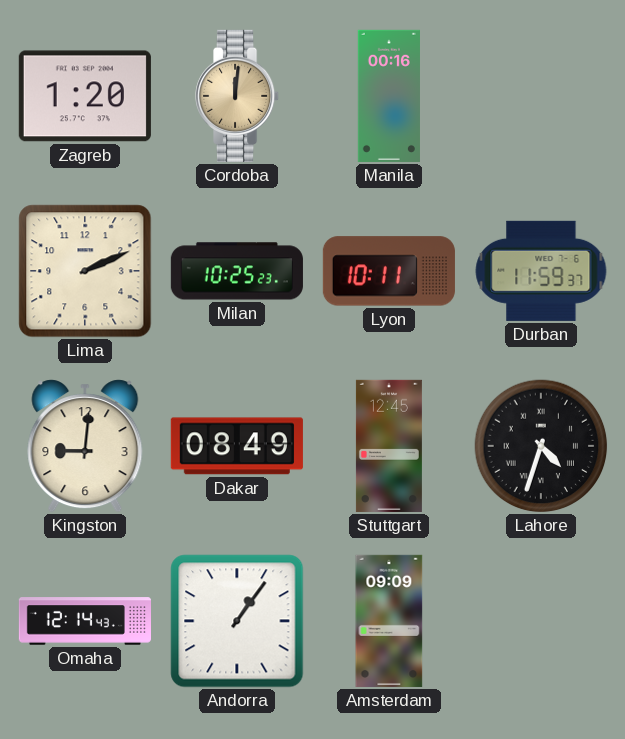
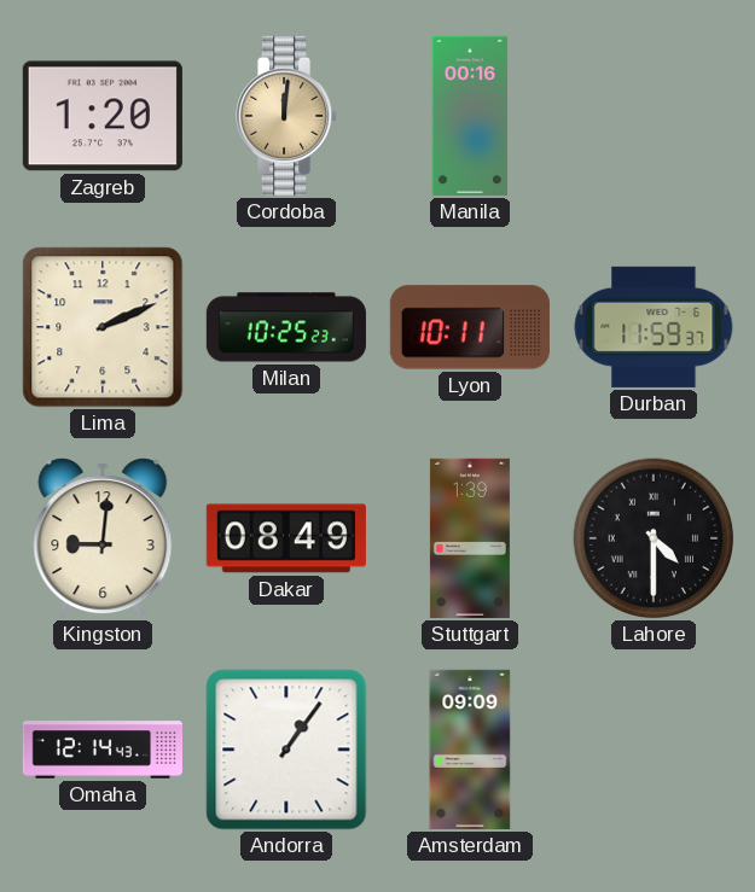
Stuttgart: 12:45 -> 1:39
Lahore: 4:33 -> 4:30
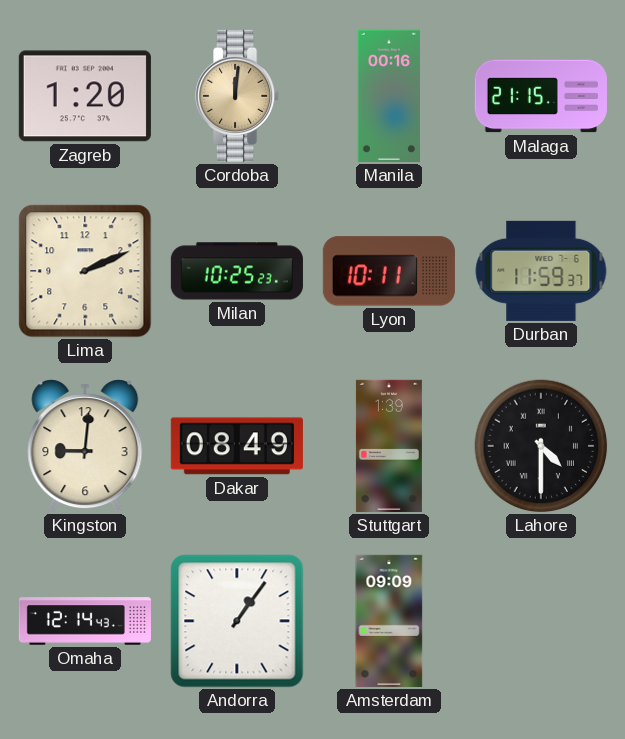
Malaga: none -> 21:15
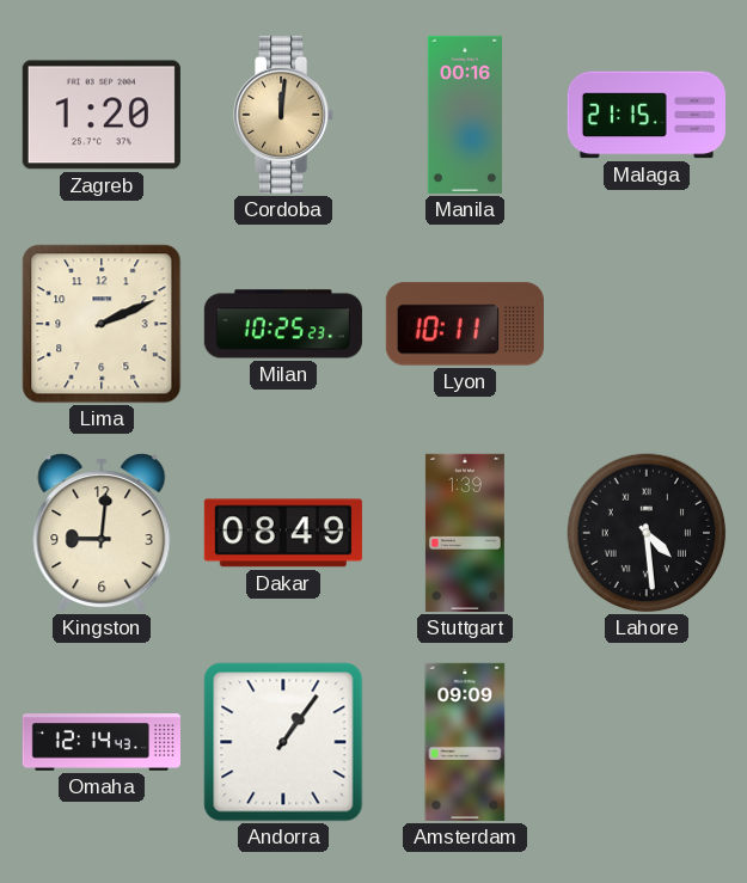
Durban: 11:59 -> none
Lahore: 4:30 -> 4:29
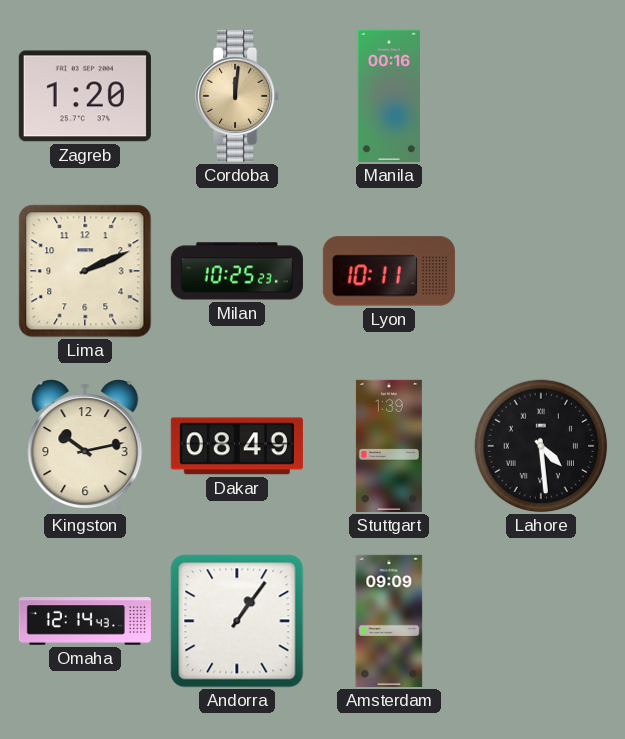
Malaga: 21:15 -> none
Kingston: 9:01 -> 10:13
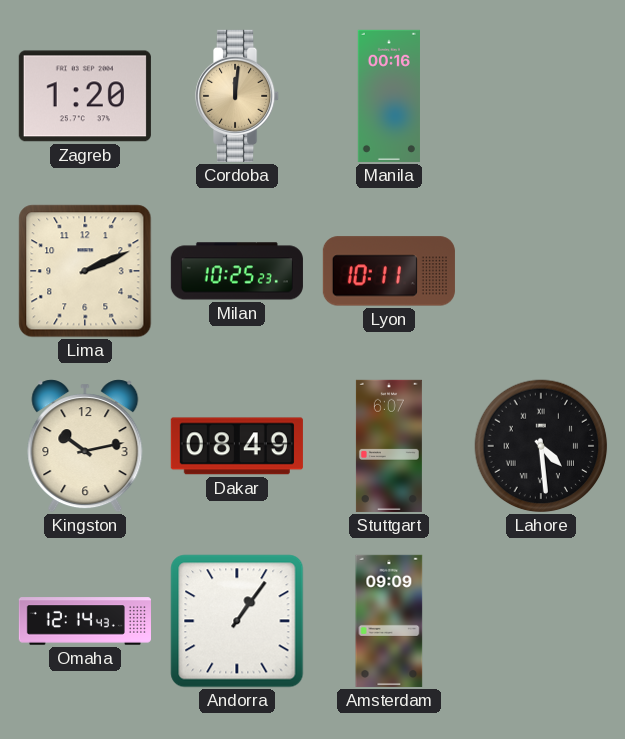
Stuttgart: 1:39 -> 6:07
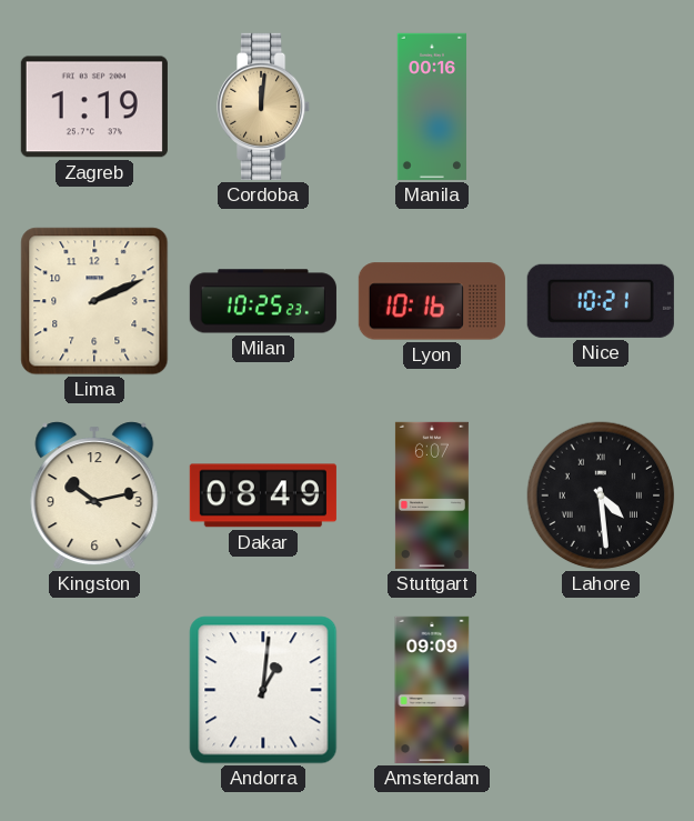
Zagreb: 1:20 -> 1:19
Lyon: 10:11 -> 10:16
Nice: none -> 10:21
Omaha: 12:14 -> none
Andorra: 1:06 -> 1:01
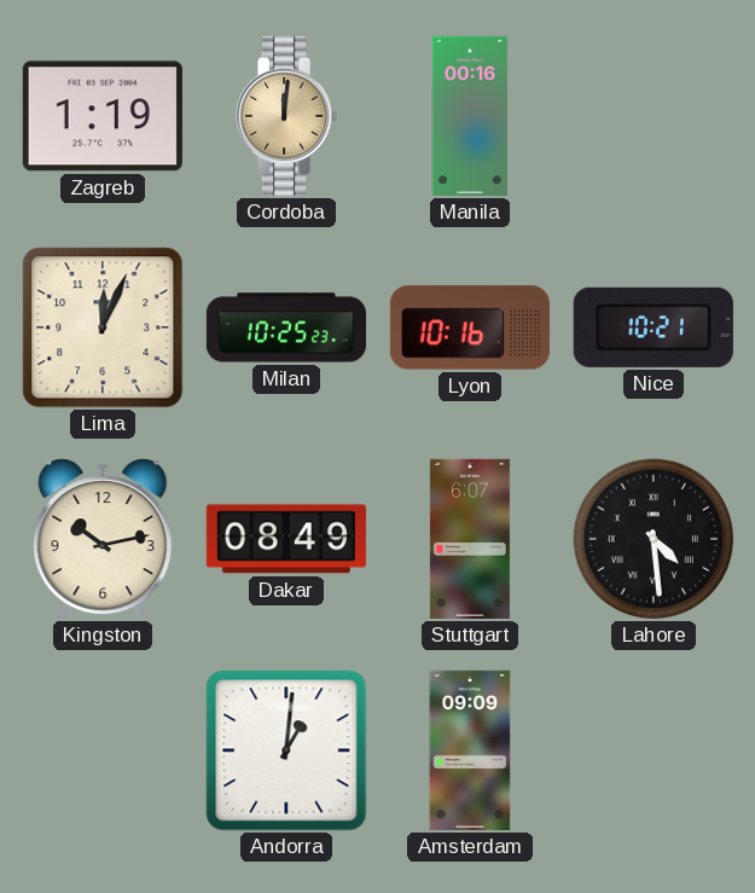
Lima: 2:11 -> 12:04
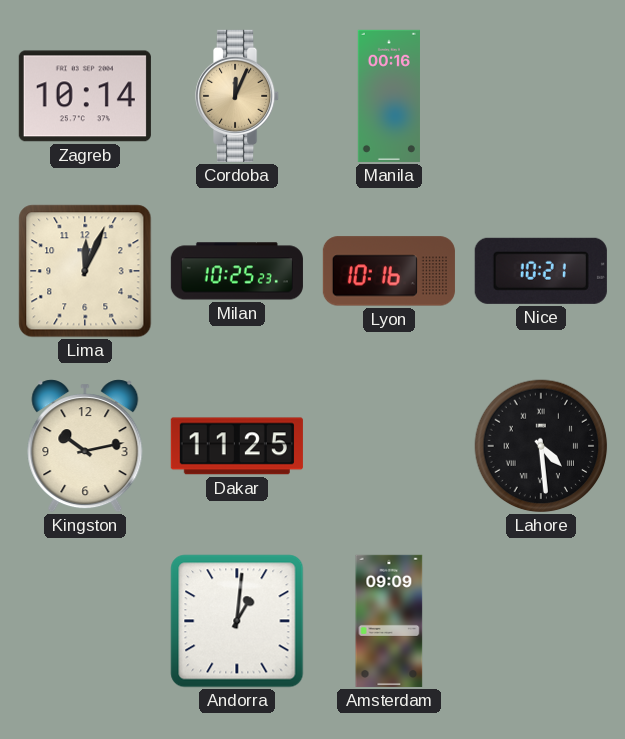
Zagreb: 1:19 -> 10:14
Cordoba: 12:01 -> 12:04
Dakar: 08:49 -> 11:25
Stuttgart: 6:07 -> none
